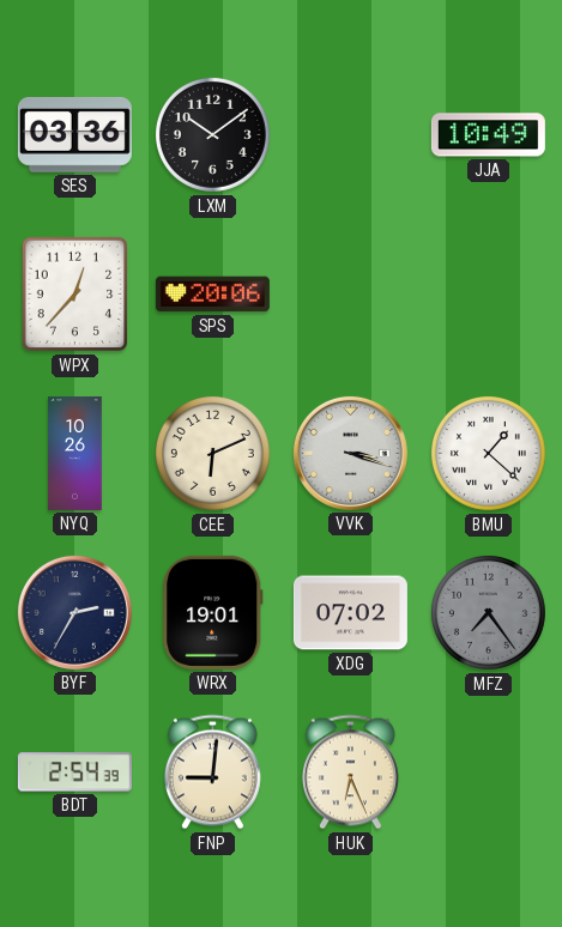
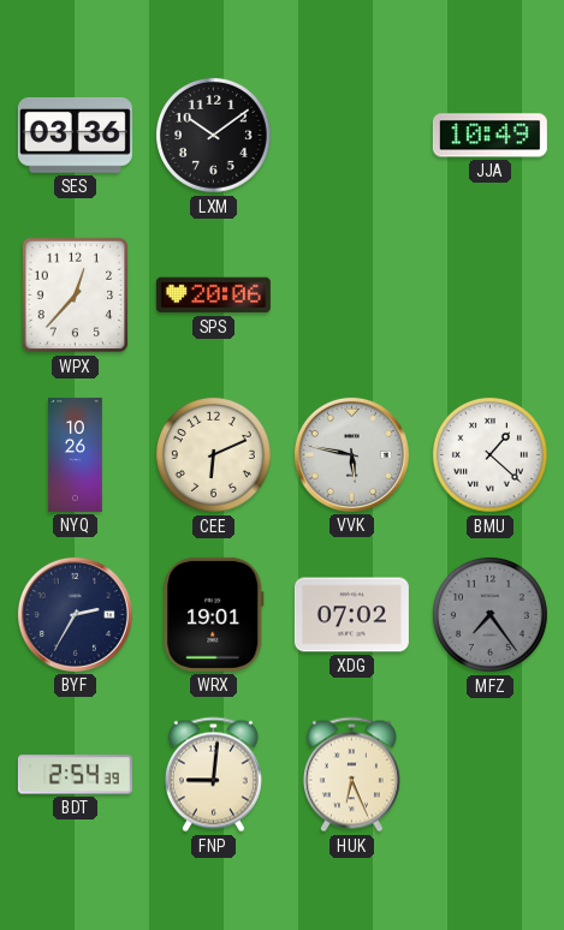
VVK: 3:18 -> 5:47
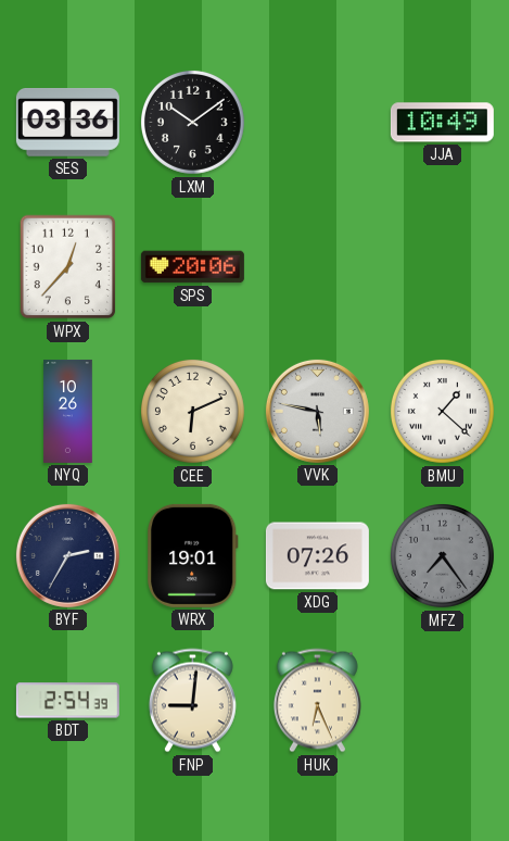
XDG: 07:02 -> 07:26
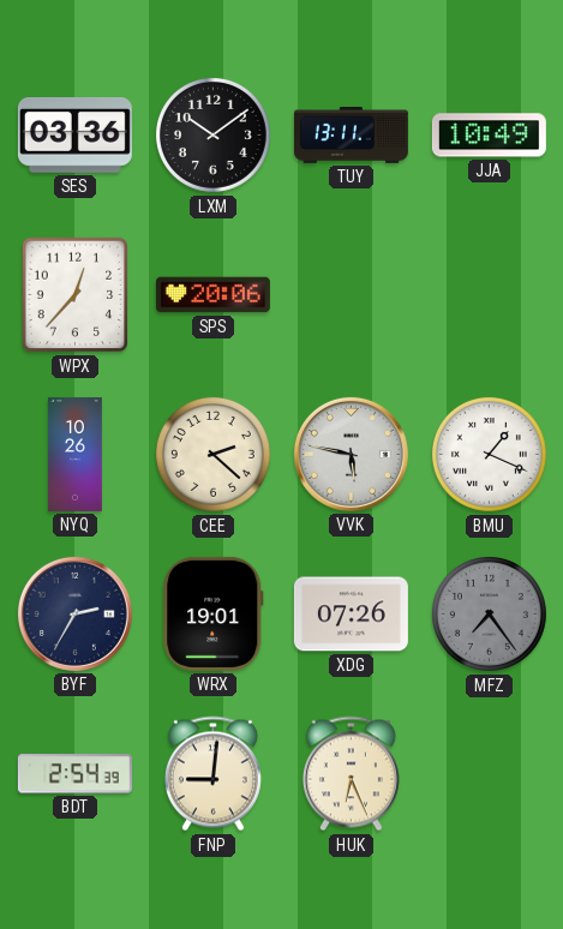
TUY: none -> 13:11
CEE: 6:11 -> 2:22
BMU: 1:22 -> 1:19
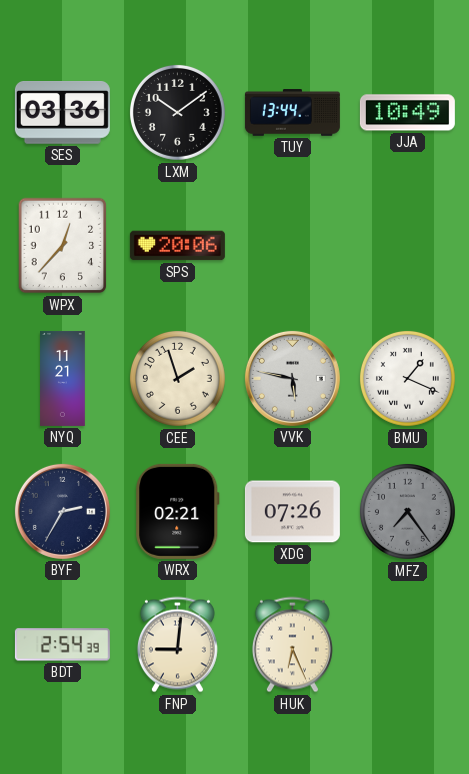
TUY: 13:11 -> 13:44
NYQ: 10:26 -> 11:21
CEE: 2:22 -> 1:57
WRX: 19:01 -> 02:21
